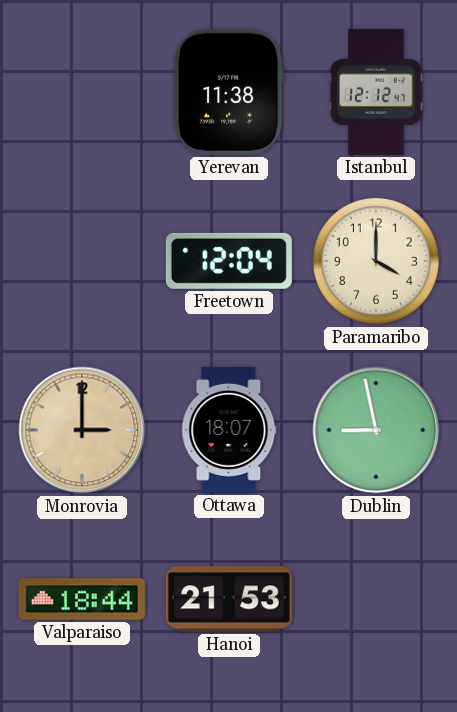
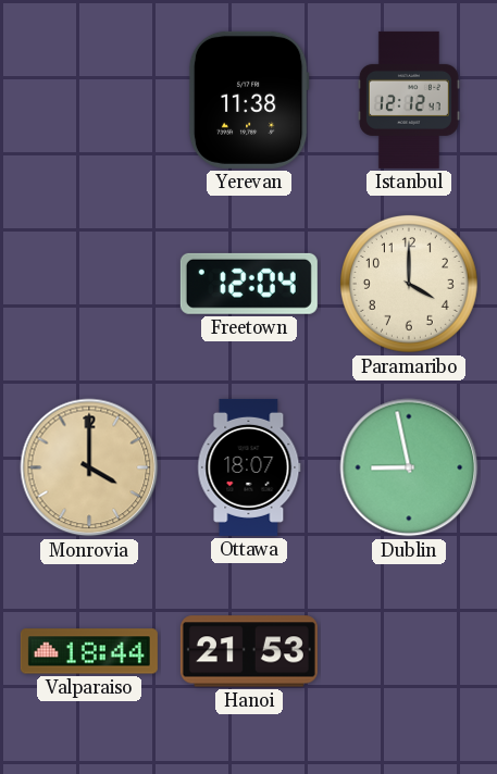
Monrovia: 3:00 -> 4:00
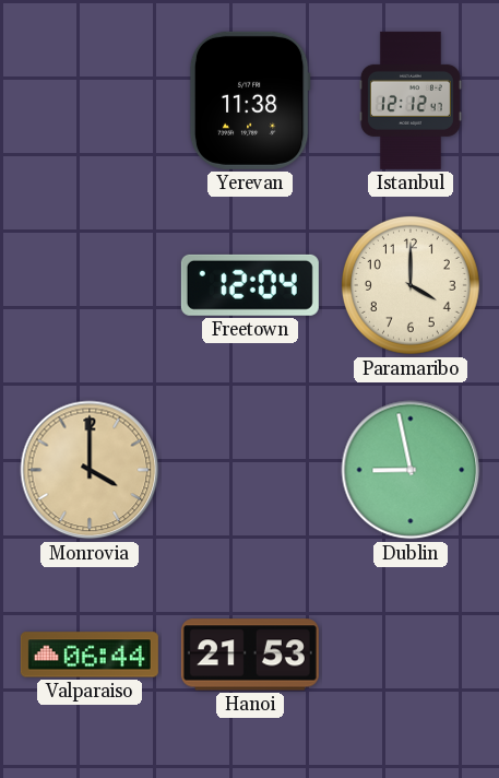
Ottawa: 18:07 -> none
Valparaiso: 18:44 -> 06:44
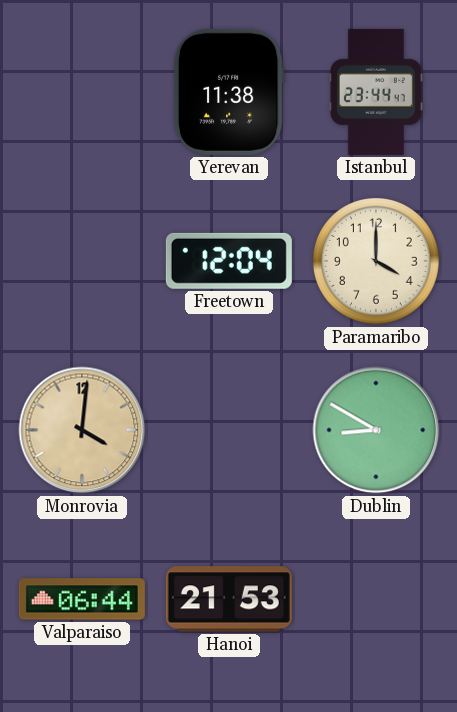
Istanbul: 12:12 -> 23:44
Monrovia: 4:00 -> 4:01
Dublin: 8:58 -> 8:50
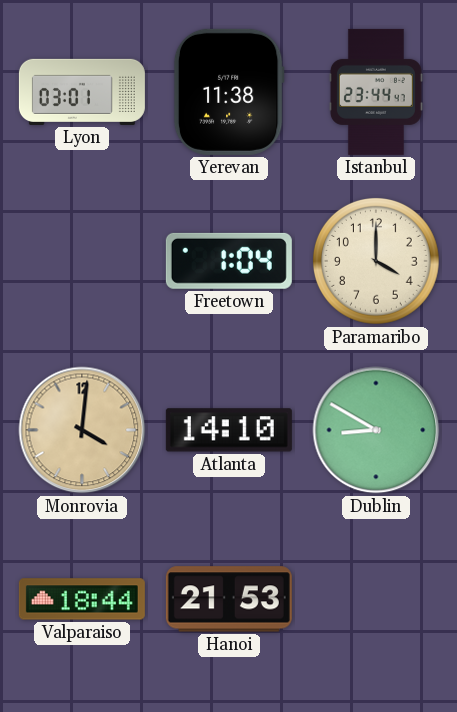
Lyon: none -> 03:01
Freetown: 12:04 -> 1:04
Atlanta: none -> 14:10
Valparaiso: 06:44 -> 18:44
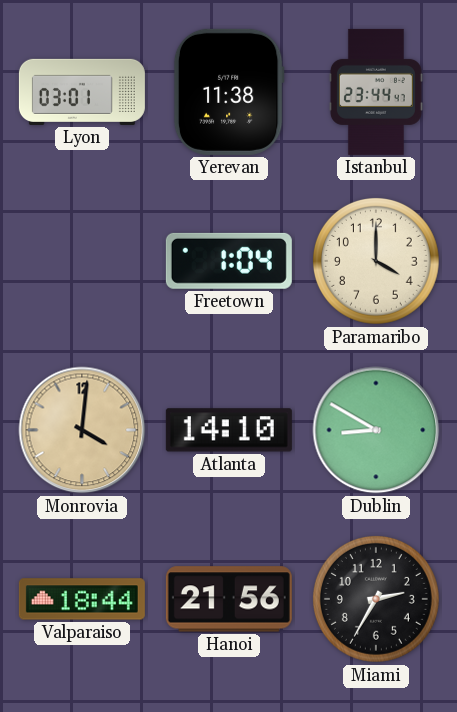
Hanoi: 21:53 -> 21:56
Miami: none -> 2:35
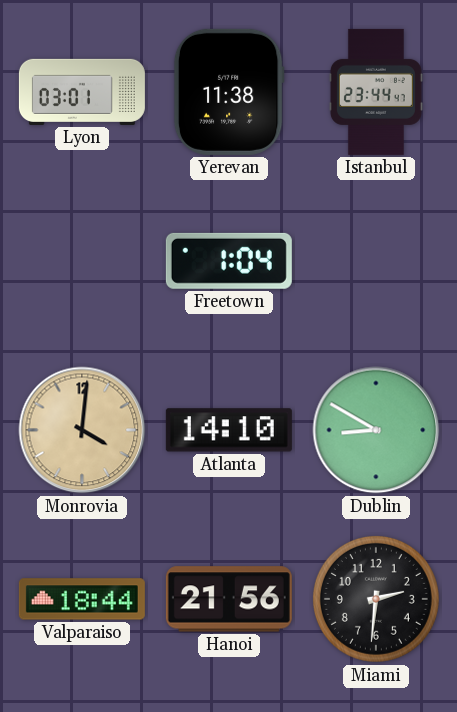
Paramaribo: 4:00 -> none
Miami: 2:35 -> 2:31
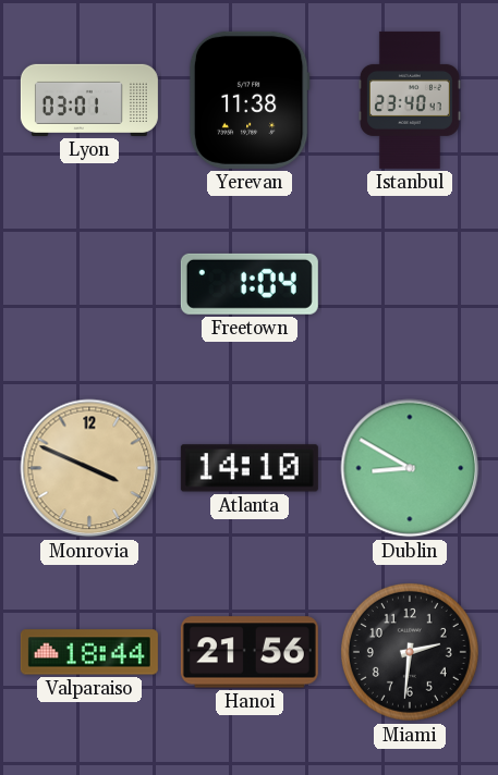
Istanbul: 23:44 -> 23:40
Monrovia: 4:01 -> 3:49
